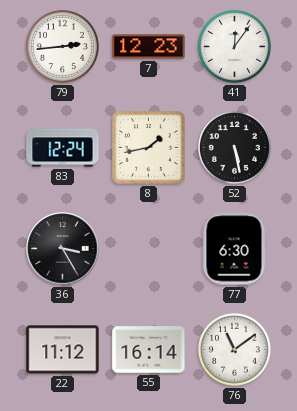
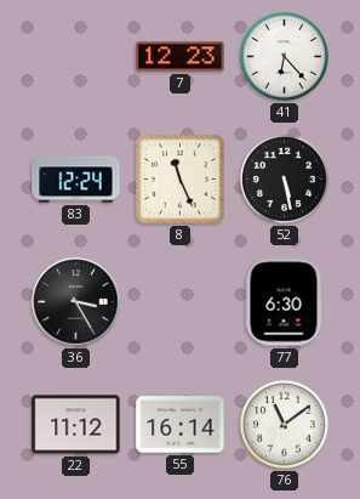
79: 2:44 -> none
41: 12:06 -> 6:23
8: 1:43 -> 11:26
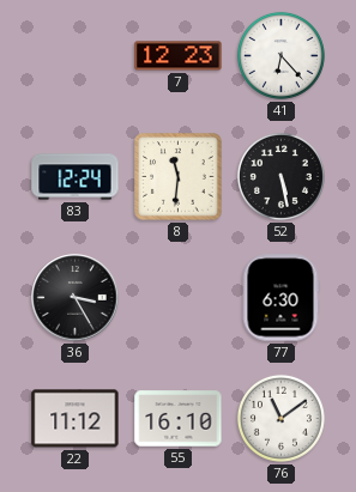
8: 11:26 -> 11:31
55: 16:14 -> 16:10
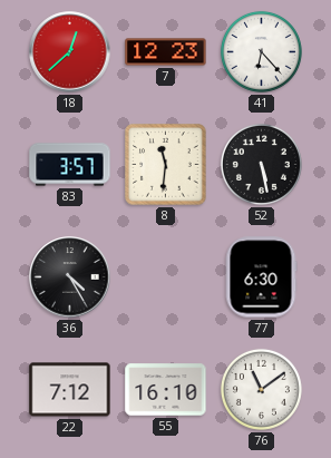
18: none -> 12:38
83: 12:24 -> 3:57
36: 3:25 -> 4:25
22: 11:12 -> 7:12
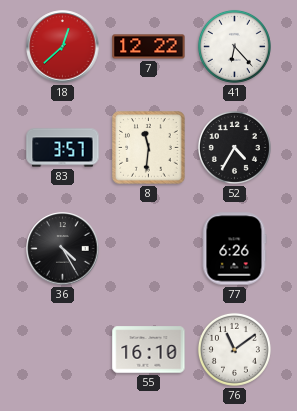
7: 12:23 -> 12:22
52: 5:28 -> 4:35
77: 6:30 -> 6:26
22: 7:12 -> none
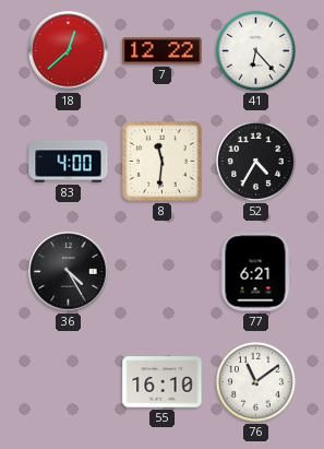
83: 3:57 -> 4:00
77: 6:26 -> 6:21
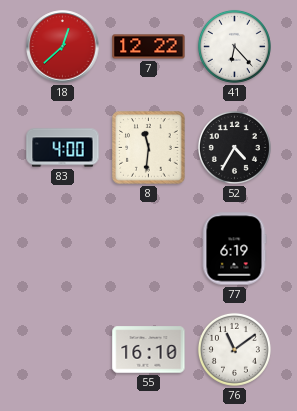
36: 4:25 -> none
77: 6:21 -> 6:19
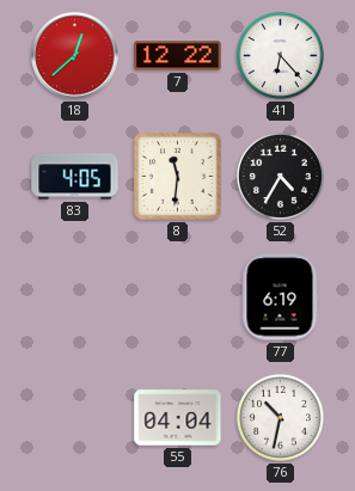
83: 4:00 -> 4:05
55: 16:10 -> 04:04
76: 11:09 -> 10:32
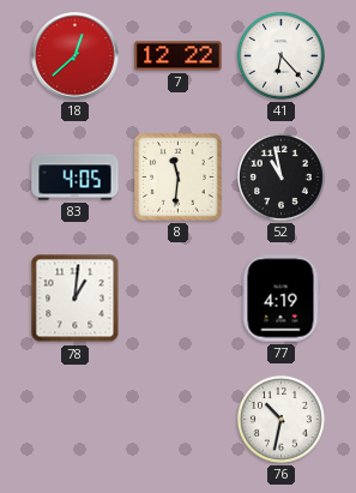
52: 4:35 -> 10:58
78: none -> 1:01
77: 6:19 -> 4:19
55: 04:04 -> none
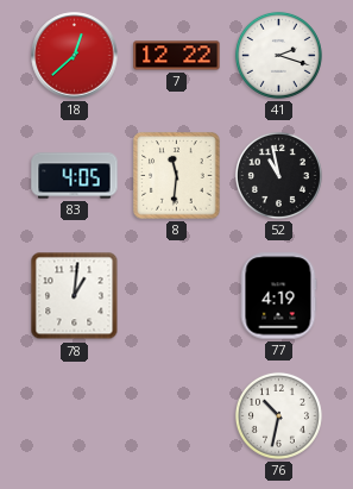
41: 6:23 -> 2:18
